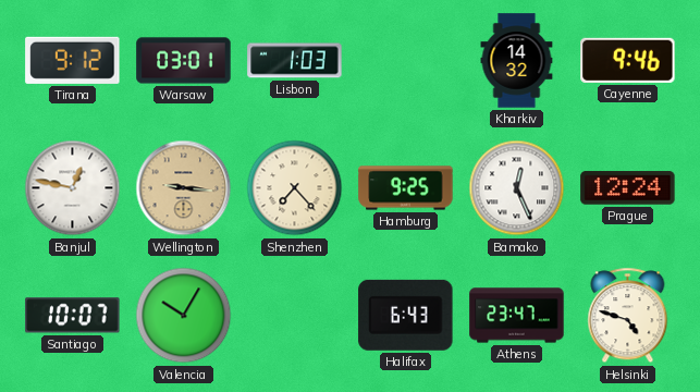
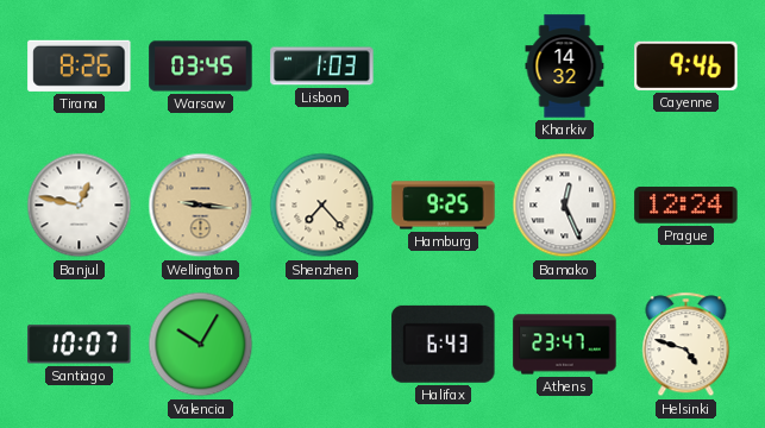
Tirana: 9:12 -> 8:26
Warsaw: 03:01 -> 03:45
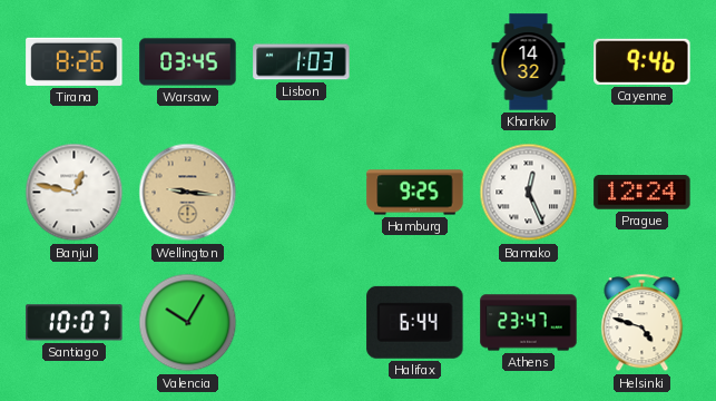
Shenzhen: 7:23 -> none
Halifax: 6:43 -> 6:44
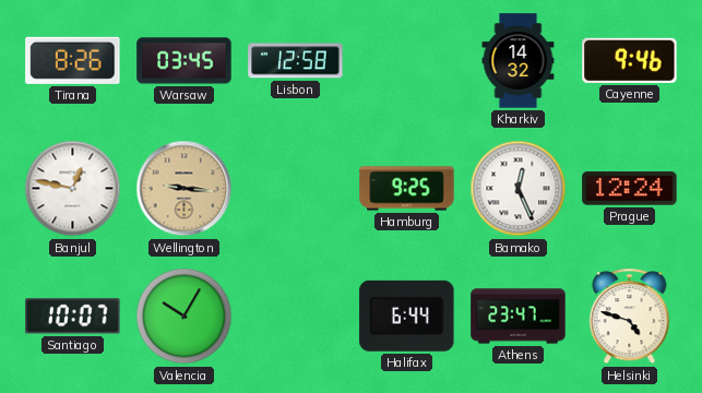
Lisbon: 1:03 -> 12:58
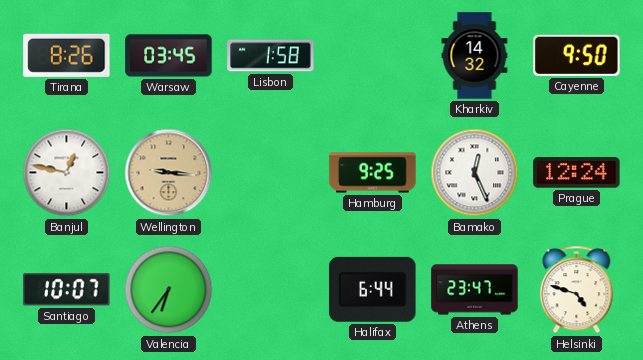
Lisbon: 12:58 -> 1:58
Cayenne: 9:46 -> 9:50
Valencia: 10:05 -> 6:36
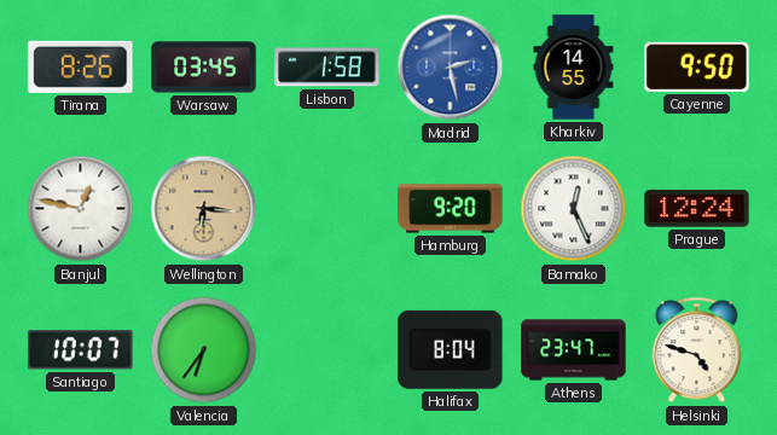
Madrid: none -> 2:28
Kharkiv: 14:32 -> 14:55
Wellington: 9:16 -> 6:16
Hamburg: 9:25 -> 9:20
Halifax: 6:44 -> 8:04
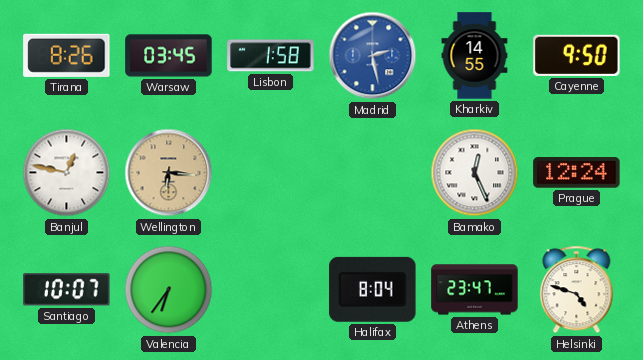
Hamburg: 9:20 -> none
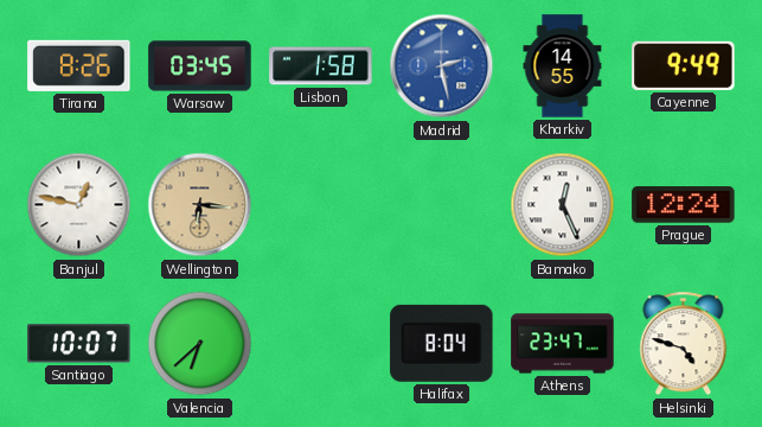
Cayenne: 9:50 -> 9:49
Valencia: 6:36 -> 6:38
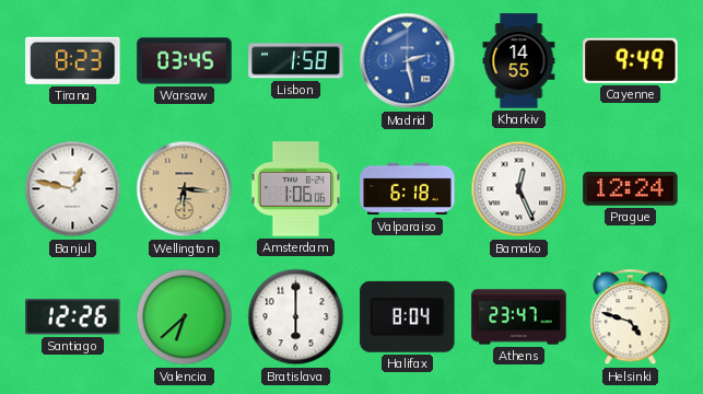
Tirana: 8:26 -> 8:23
Amsterdam: none -> 1:06
Valparaiso: none -> 6:18
Santiago: 10:07 -> 12:26
Bratislava: none -> 6:00
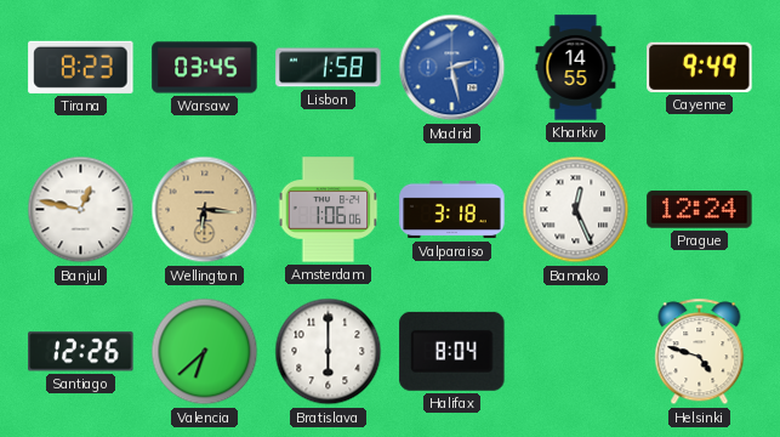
Valparaiso: 6:18 -> 3:18
Athens: 23:47 -> none
